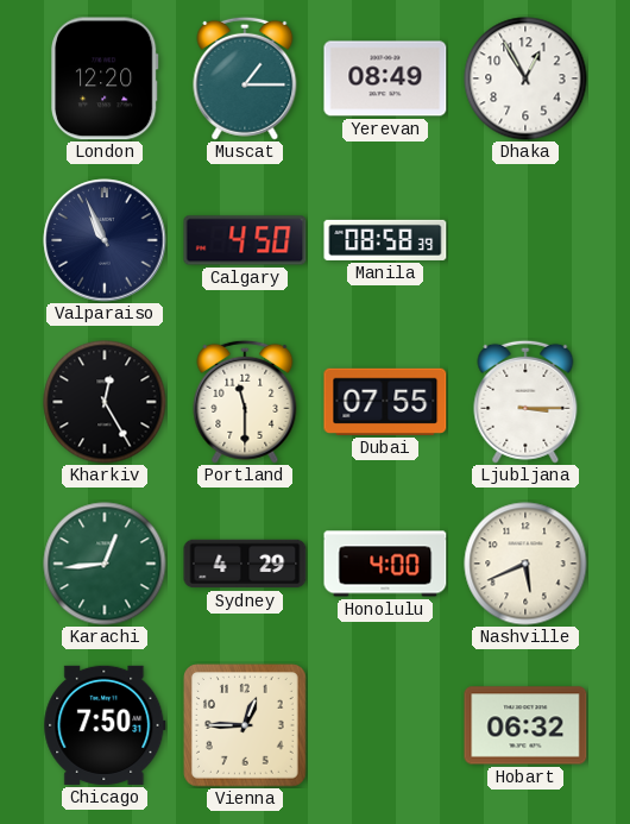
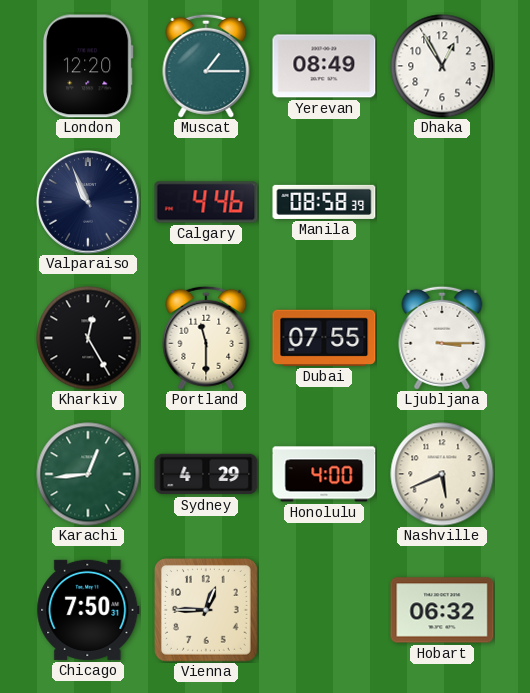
Calgary: 4:50 -> 4:46
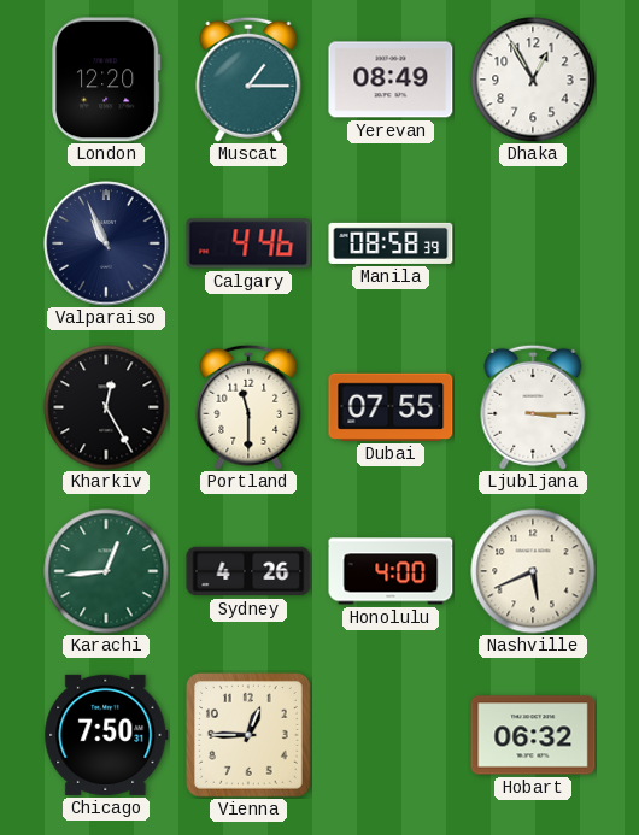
Sydney: 4:29 -> 4:26
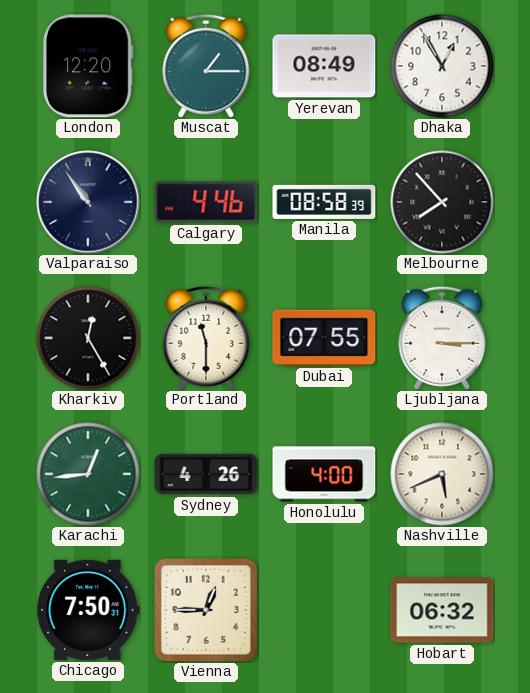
Valparaiso: 10:56 -> 10:54
Melbourne: none -> 7:53
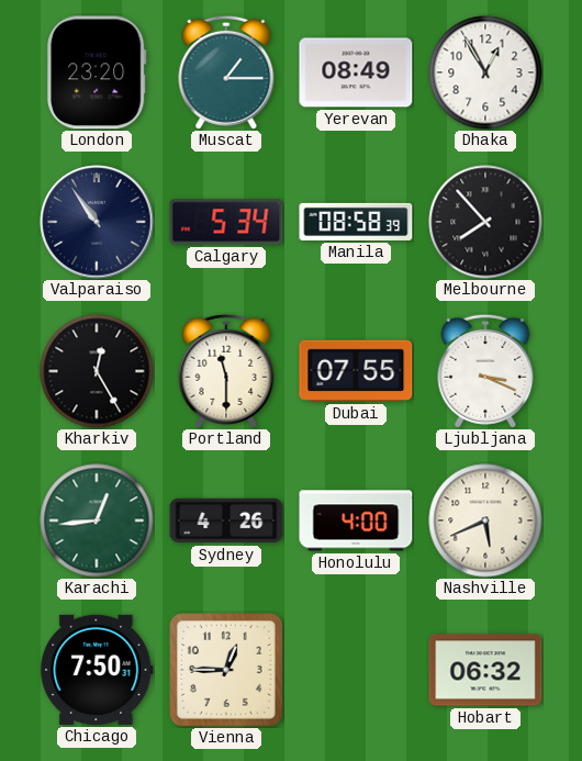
London: 12:20 -> 23:20
Calgary: 4:46 -> 5:34
Ljubljana: 3:15 -> 3:19
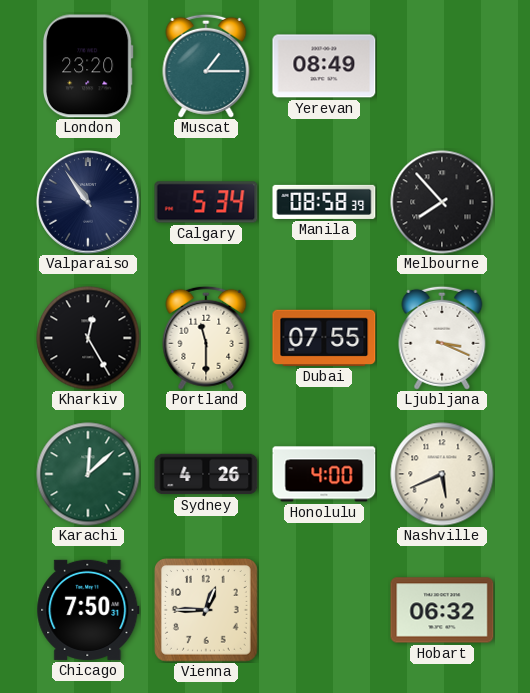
Dhaka: 12:55 -> none
Karachi: 12:44 -> 12:08
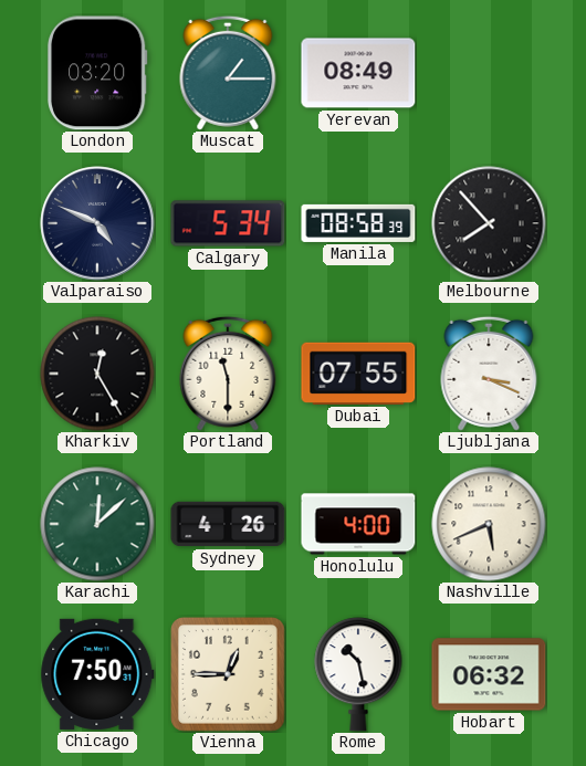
London: 23:20 -> 03:20
Valparaiso: 10:54 -> 4:49
Rome: none -> 10:28
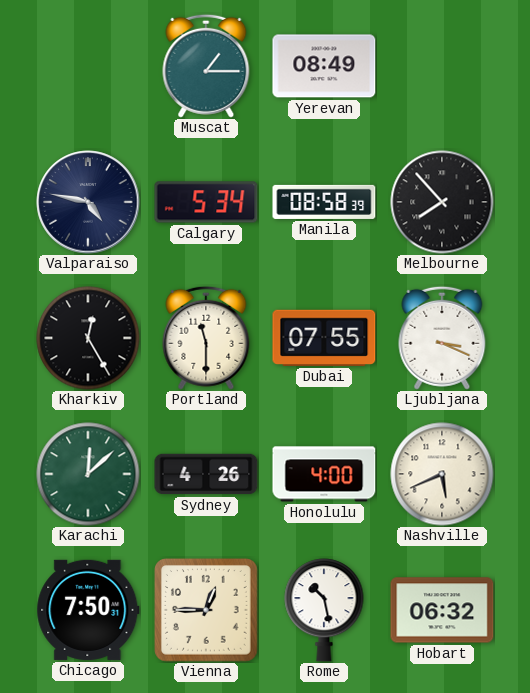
London: 03:20 -> none
Valparaiso: 4:49 -> 4:47
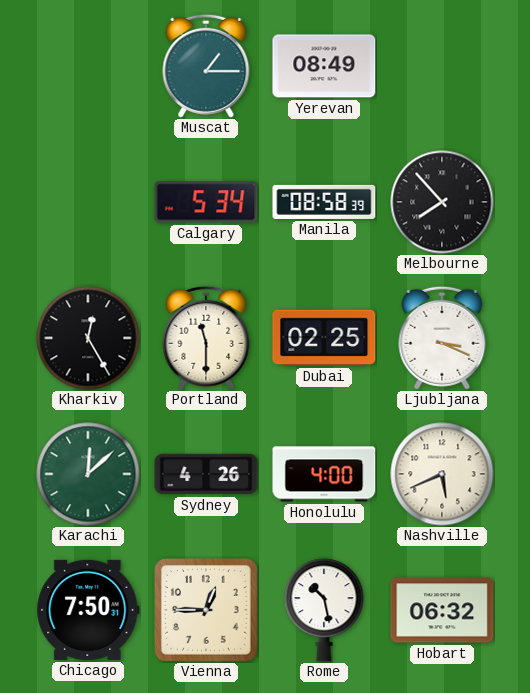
Valparaiso: 4:47 -> none
Dubai: 07:55 -> 02:25
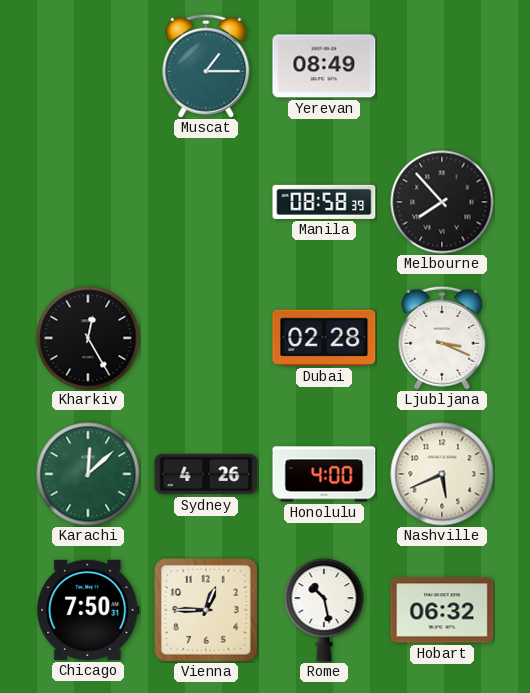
Calgary: 5:34 -> none
Portland: 11:30 -> none
Dubai: 02:25 -> 02:28
